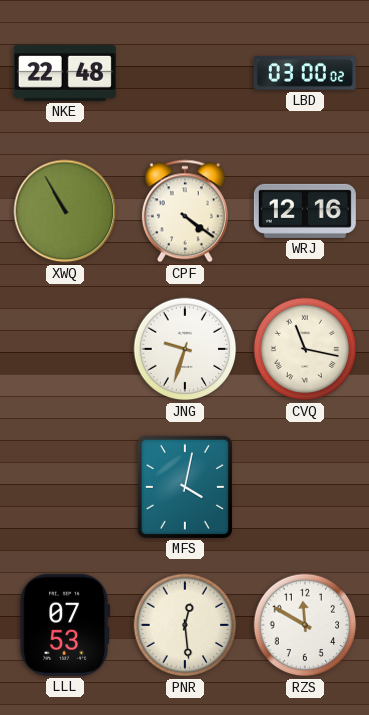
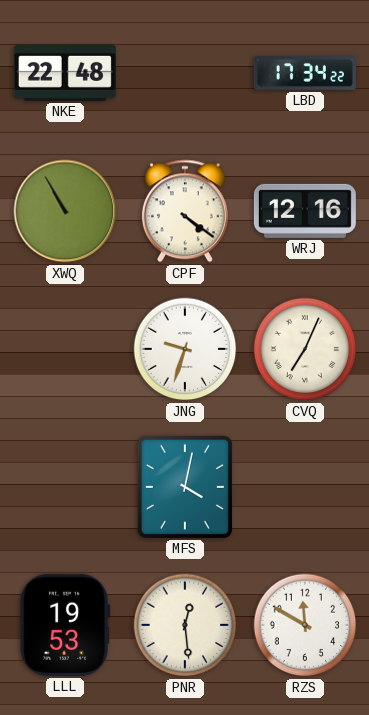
LBD: 03:00 -> 17:34
CVQ: 11:17 -> 7:04
LLL: 07:53 -> 19:53
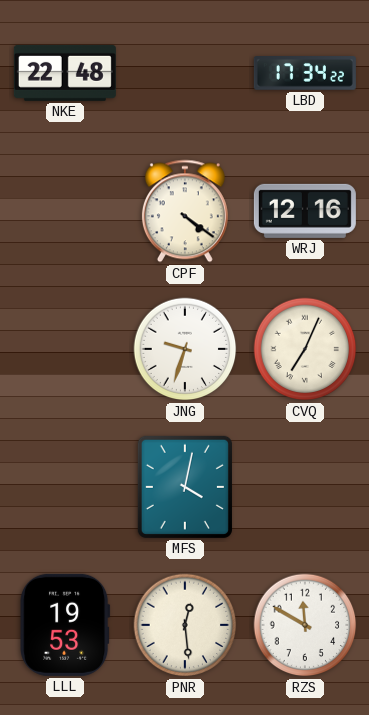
XWQ: 10:55 -> none
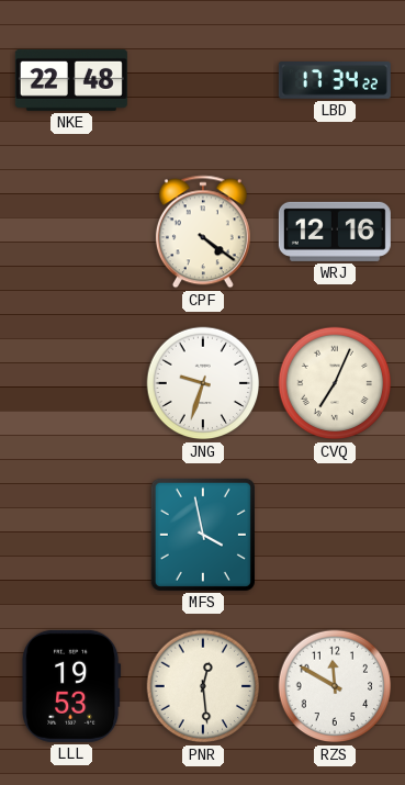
MFS: 4:02 -> 3:58
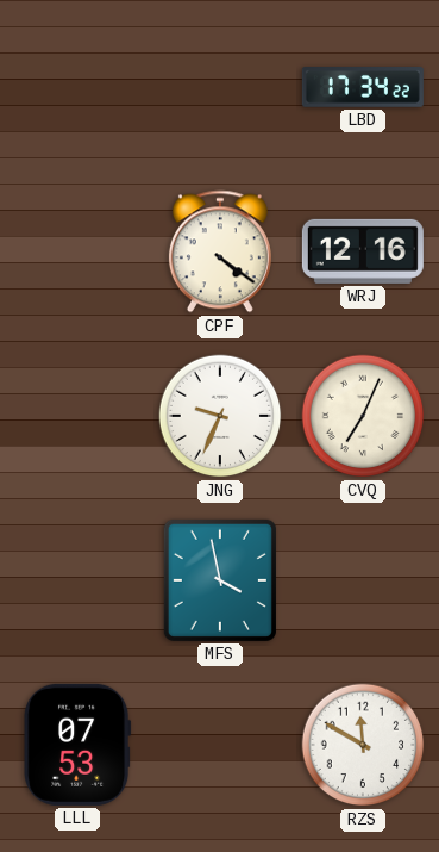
NKE: 22:48 -> none
JNG: 9:33 -> 9:34
LLL: 19:53 -> 07:53
PNR: 12:29 -> none
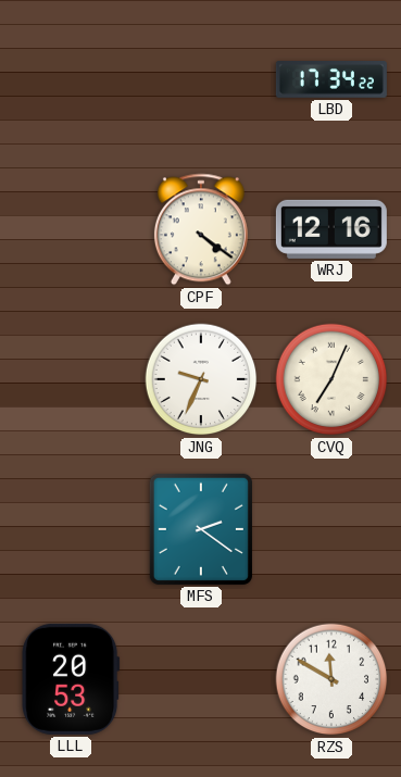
MFS: 3:58 -> 2:21
LLL: 07:53 -> 20:53
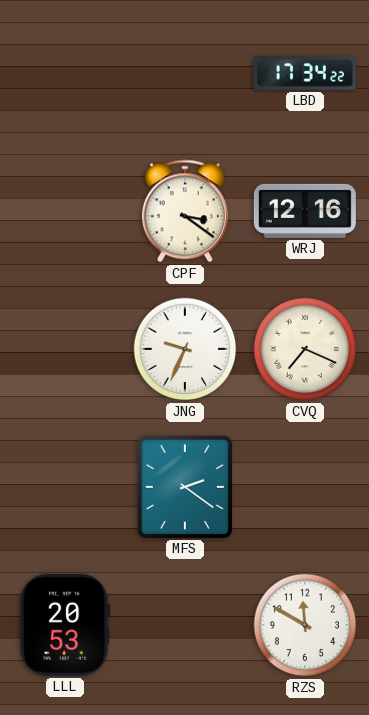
CPF: 4:21 -> 3:21
CVQ: 7:04 -> 7:19
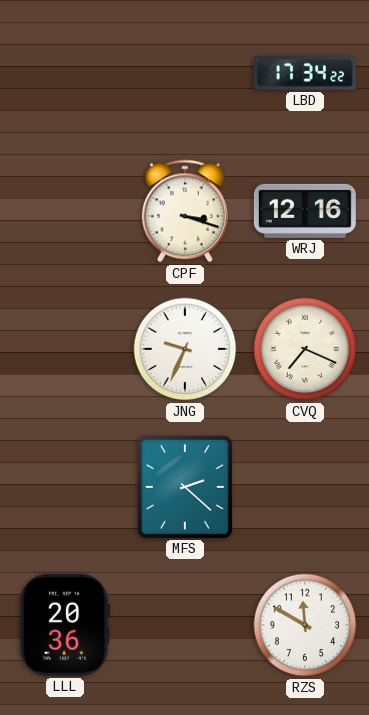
CPF: 3:21 -> 3:18
MFS: 2:21 -> 2:22
LLL: 20:53 -> 20:36
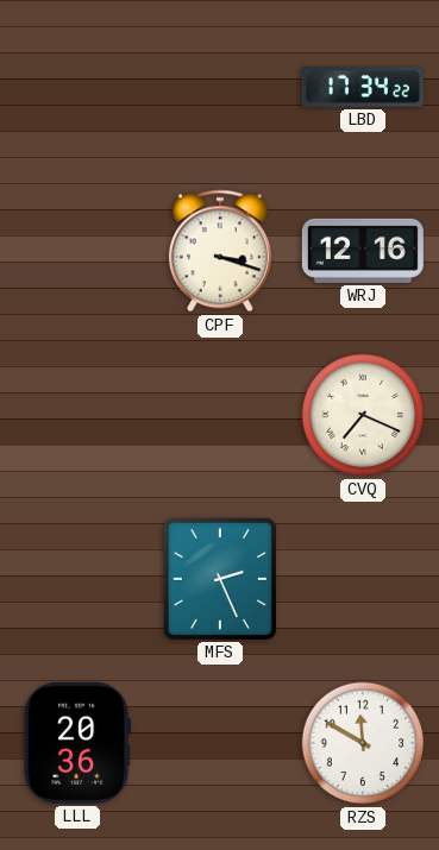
JNG: 9:34 -> none
MFS: 2:22 -> 2:26
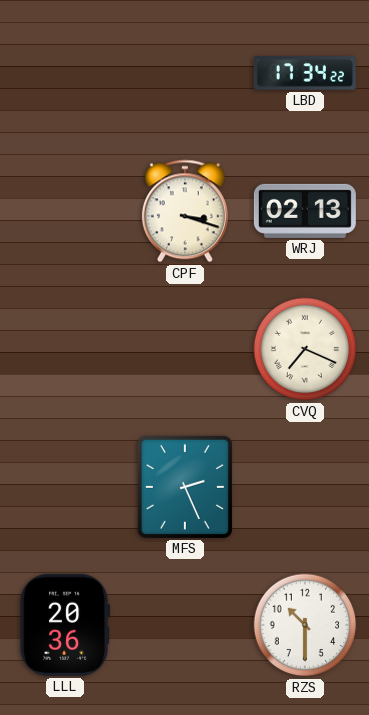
WRJ: 12:16 -> 02:13
RZS: 11:50 -> 10:30
